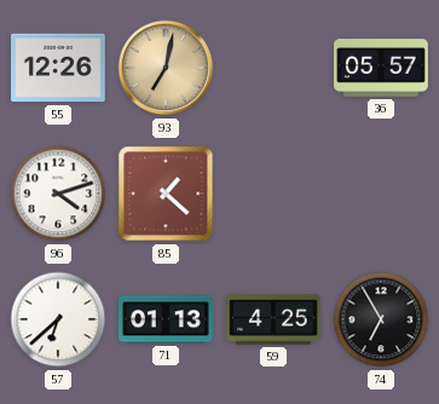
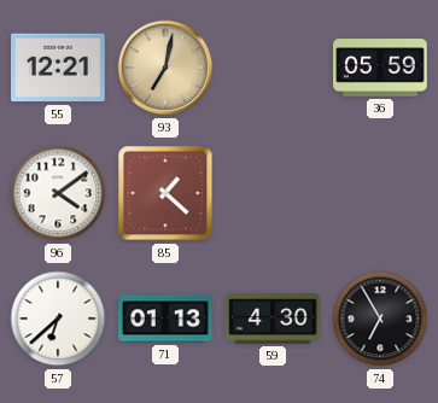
55: 12:26 -> 12:21
36: 05:57 -> 05:59
96: 4:12 -> 4:09
59: 4:25 -> 4:30
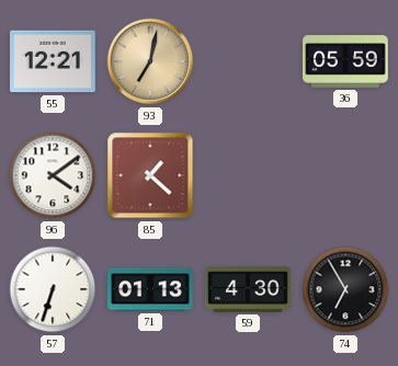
57: 6:38 -> 6:33
